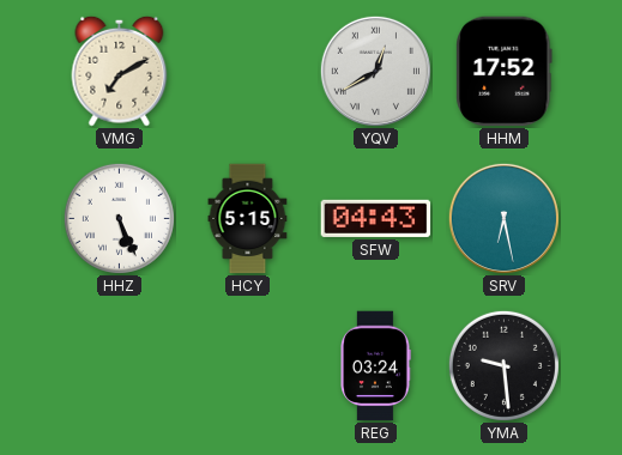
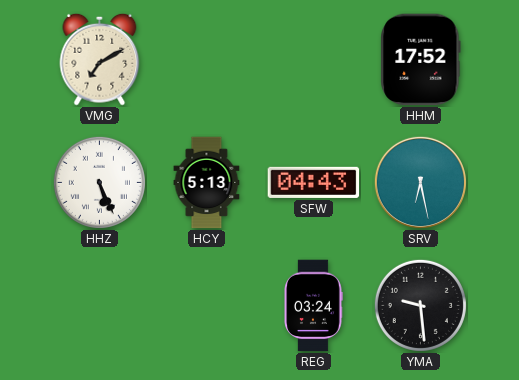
YQV: 12:40 -> none
HCY: 5:15 -> 5:13
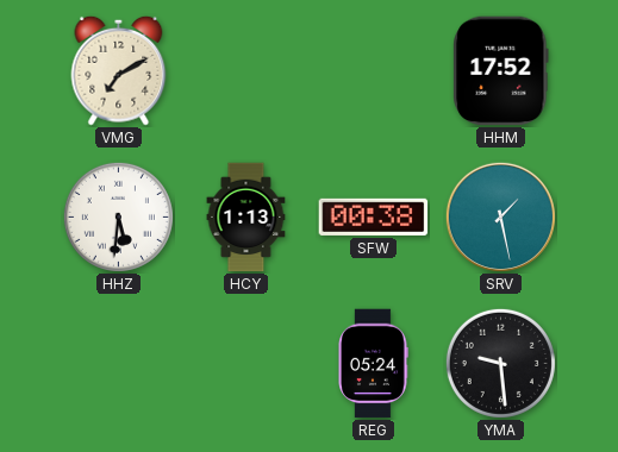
HHZ: 5:26 -> 5:31
HCY: 5:13 -> 1:13
SFW: 04:43 -> 00:38
SRV: 6:28 -> 1:28
REG: 03:24 -> 05:24
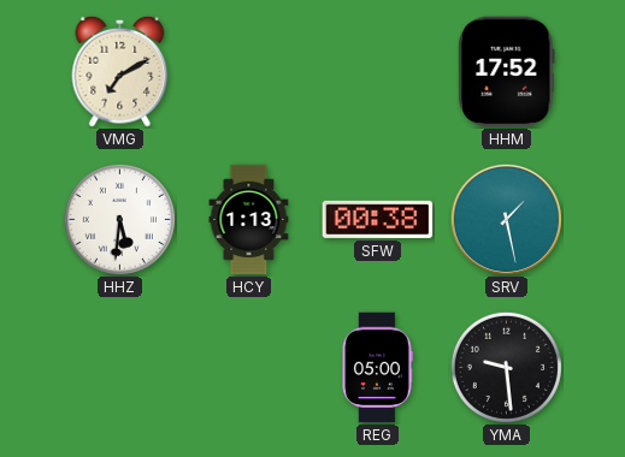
REG: 05:24 -> 05:00
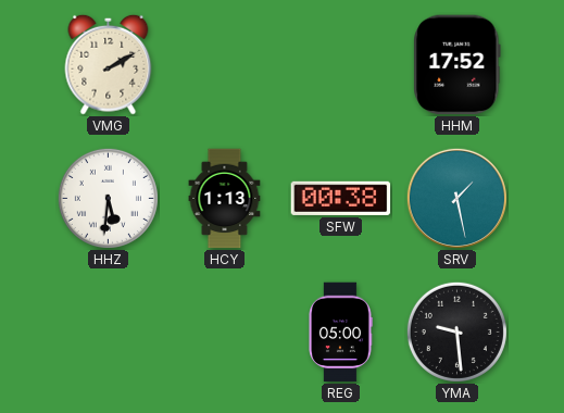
VMG: 7:10 -> 2:10
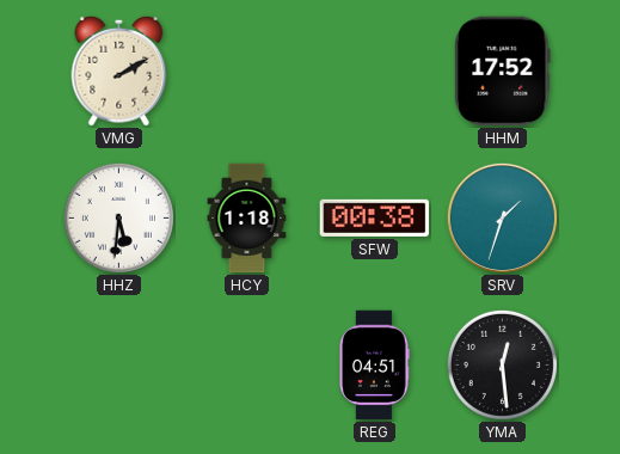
HCY: 1:13 -> 1:18
SRV: 1:28 -> 1:33
REG: 05:00 -> 04:51
YMA: 9:29 -> 12:29
